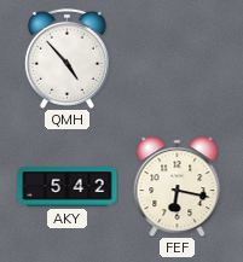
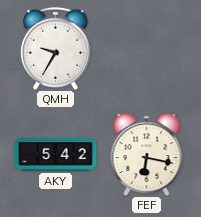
QMH: 4:53 -> 9:35
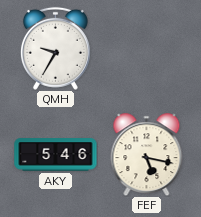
AKY: 5:42 -> 5:46
FEF: 6:17 -> 5:17
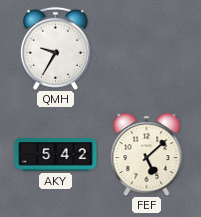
AKY: 5:46 -> 5:42
FEF: 5:17 -> 5:08
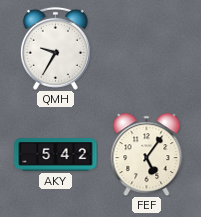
FEF: 5:08 -> 5:06
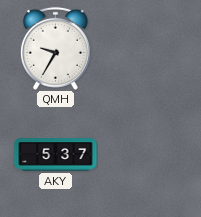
AKY: 5:42 -> 5:37
FEF: 5:06 -> none
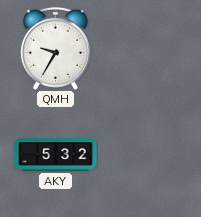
AKY: 5:37 -> 5:32
